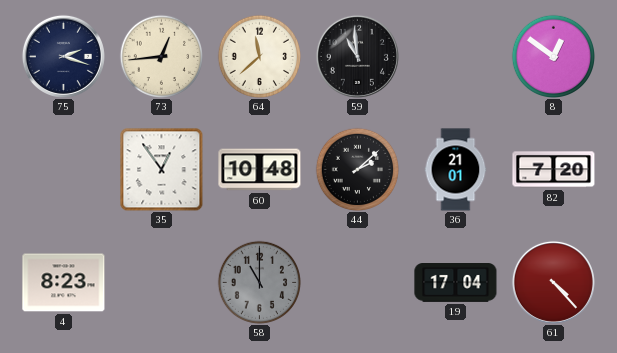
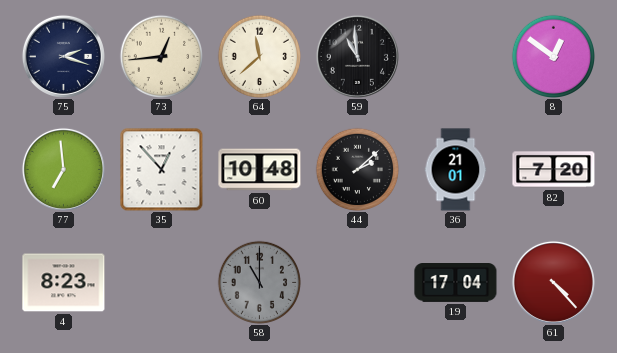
77: none -> 6:59
35: 12:54 -> 12:53
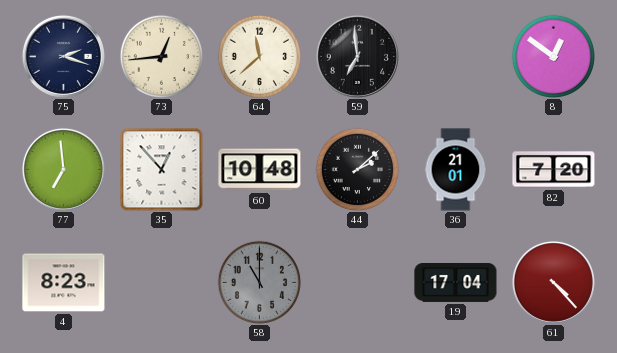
59: 10:59 -> 6:59
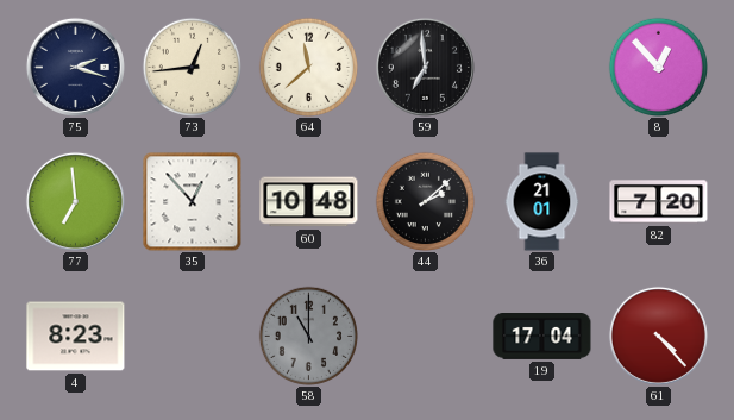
8: 12:51 -> 12:53
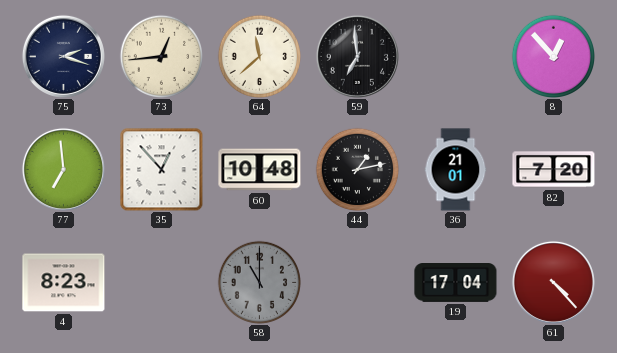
44: 2:08 -> 1:13
